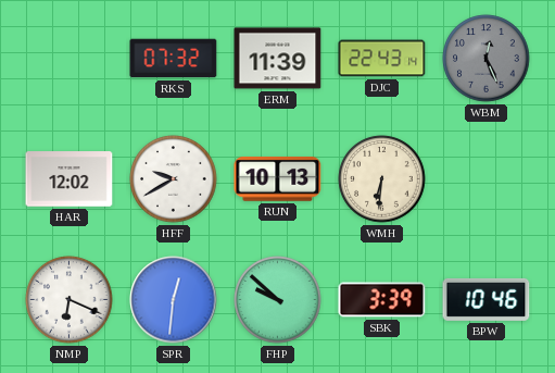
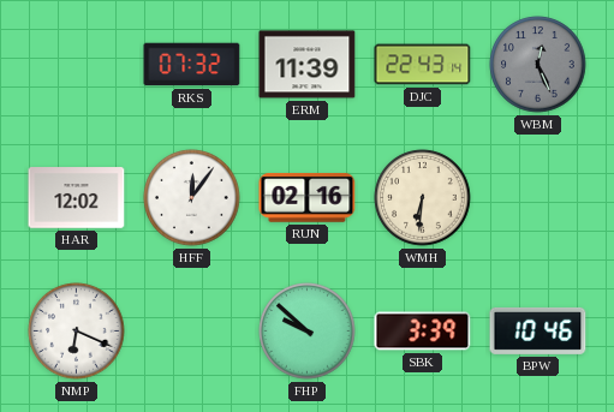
HFF: 9:40 -> 12:06
RUN: 10:13 -> 02:16
SPR: 12:31 -> none
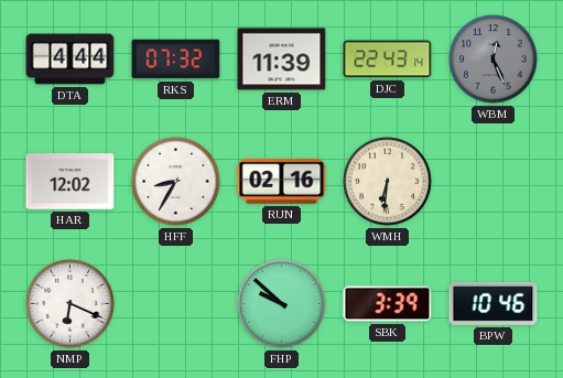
DTA: none -> 4:44
HFF: 12:06 -> 8:35
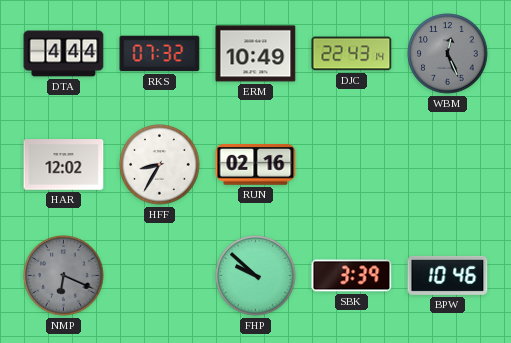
ERM: 11:39 -> 10:49
WMH: 6:31 -> none
NMP dial: white -> grey
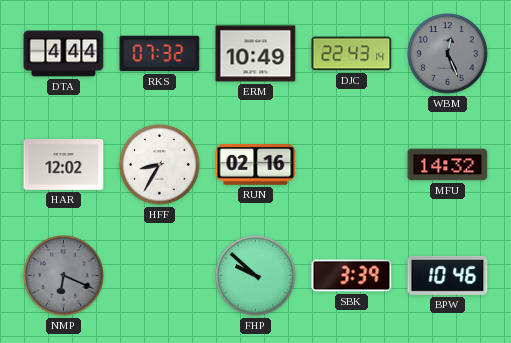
MFU: none -> 14:32
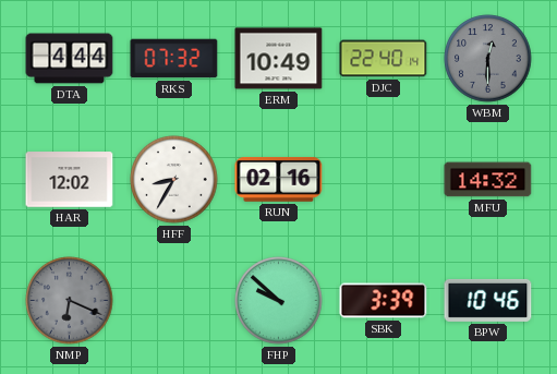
DJC: 22:43 -> 22:40
WBM: 12:26 -> 12:30
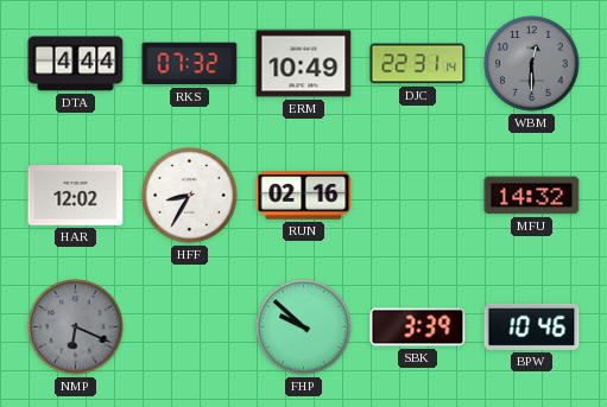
DJC: 22:40 -> 22:31
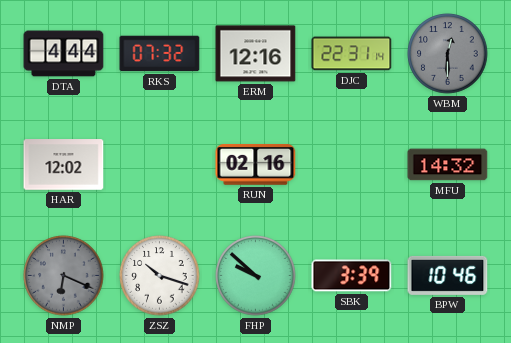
ERM: 10:49 -> 12:16
HFF: 8:35 -> none
ZSZ: none -> 10:18
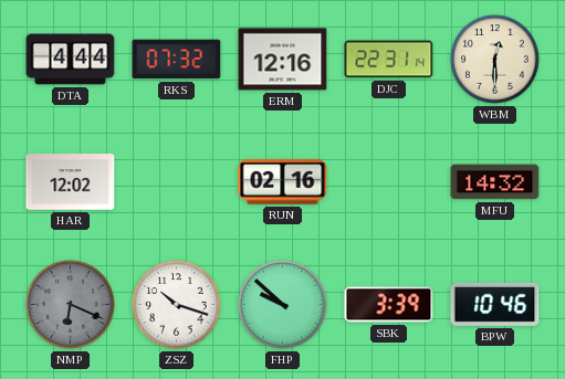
WBM dial: grey -> cream
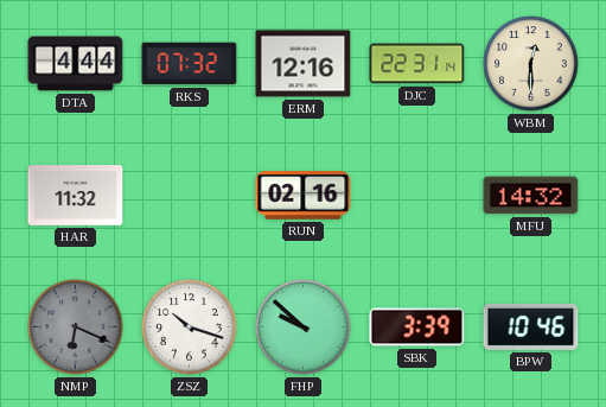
HAR: 12:02 -> 11:32
